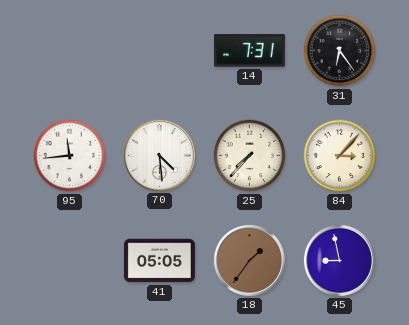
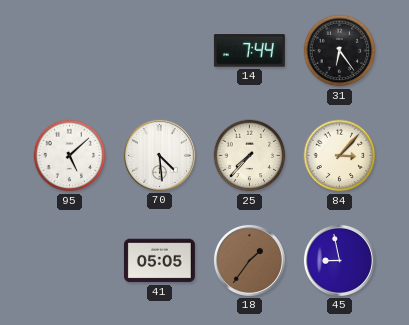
14: 7:31 -> 7:44
95: 11:44 -> 5:08
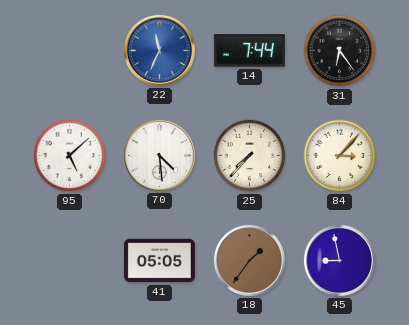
22: none -> 11:34
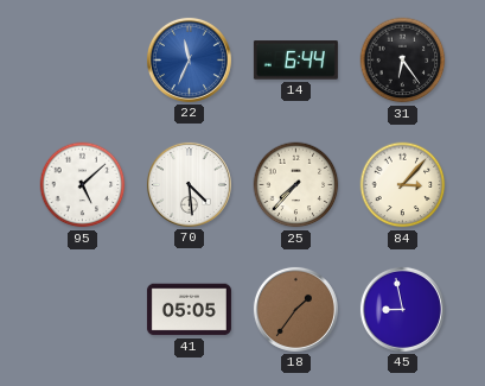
14: 7:44 -> 6:44
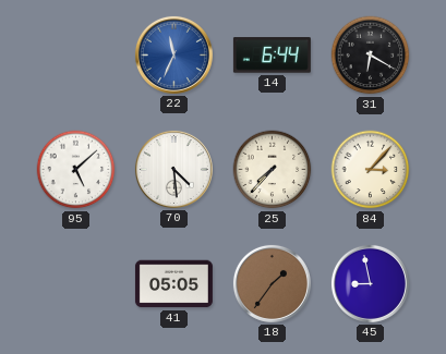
31: 6:24 -> 6:20
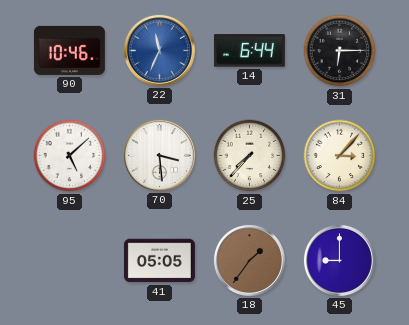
90: none -> 10:46
31: 6:20 -> 6:15
70: 4:29 -> 3:29
45: 8:58 -> 9:00
